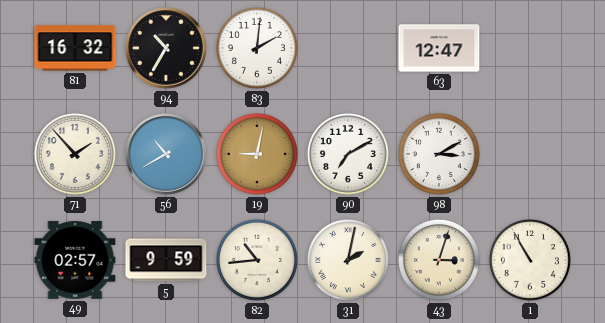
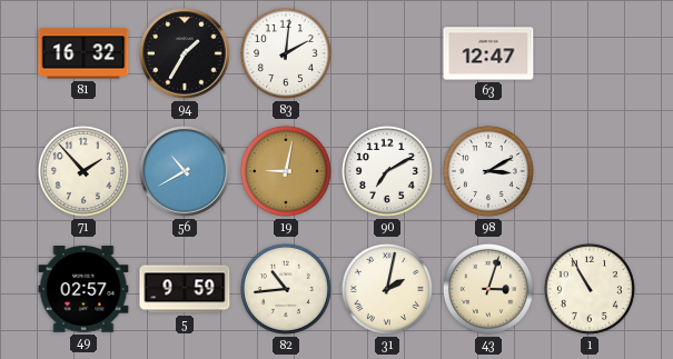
94: 10:35 -> 1:35
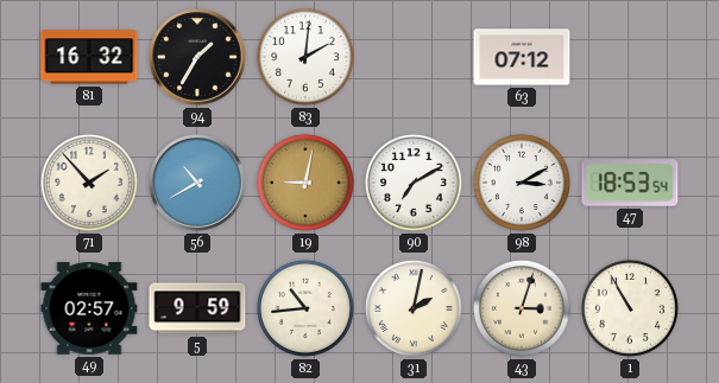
63: 12:47 -> 07:12
47: none -> 18:53
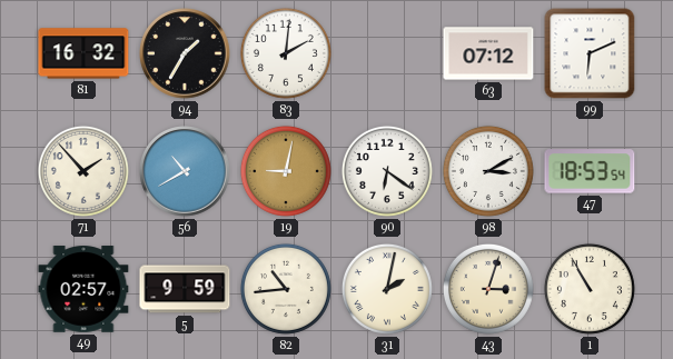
99: none -> 6:11
90: 7:10 -> 6:21
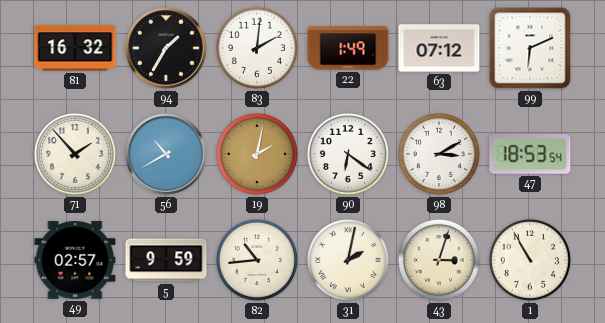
22: none -> 1:49
19: 9:02 -> 2:02
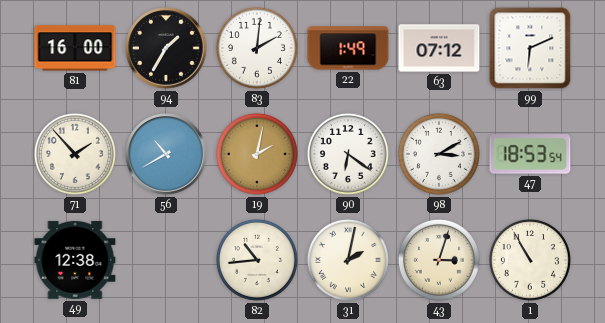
81: 16:32 -> 16:00
49: 02:57 -> 12:38
5: 9:59 -> none
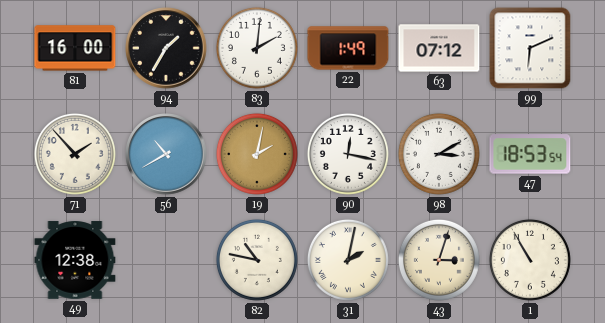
90: 6:21 -> 12:17
82: 10:44 -> 10:47
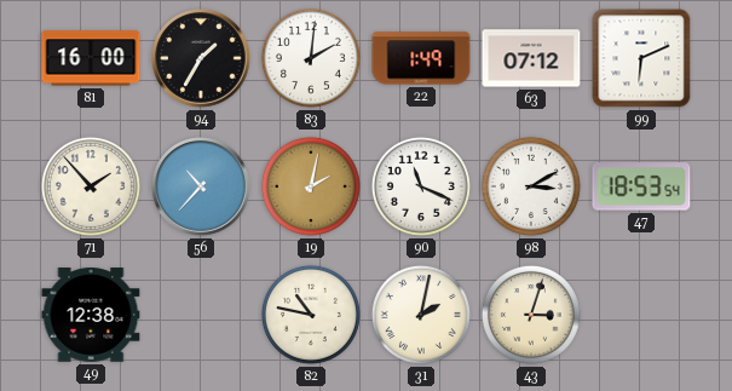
56: 10:40 -> 10:37
90: 12:17 -> 11:19
1: 10:55 -> none
